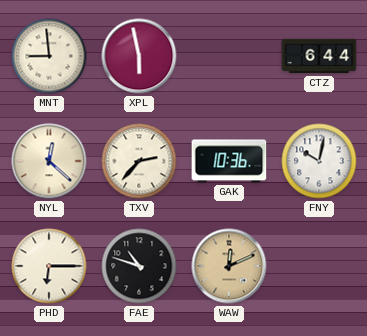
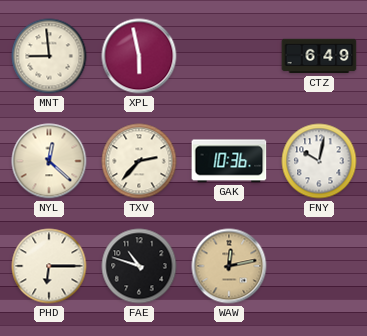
CTZ: 6:44 -> 6:49
WAW: 12:11 -> 12:13
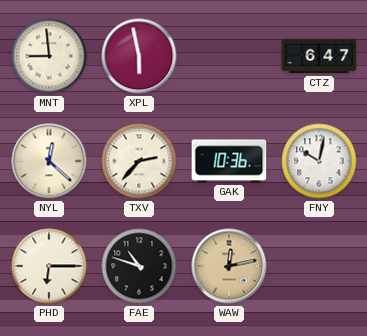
CTZ: 6:49 -> 6:47
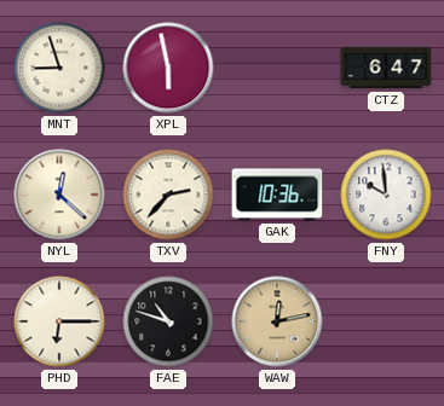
MNT: 8:59 -> 8:57
FNY: 10:02 -> 9:59
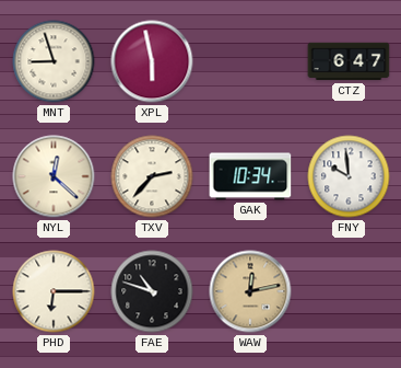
GAK: 10:36 -> 10:34
